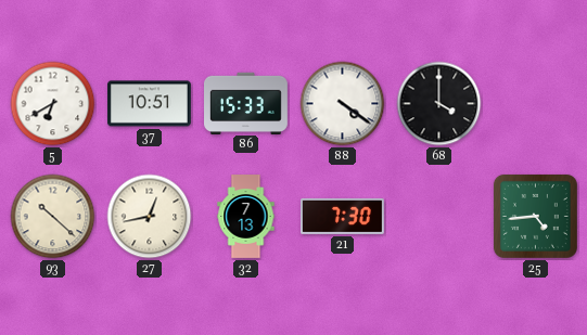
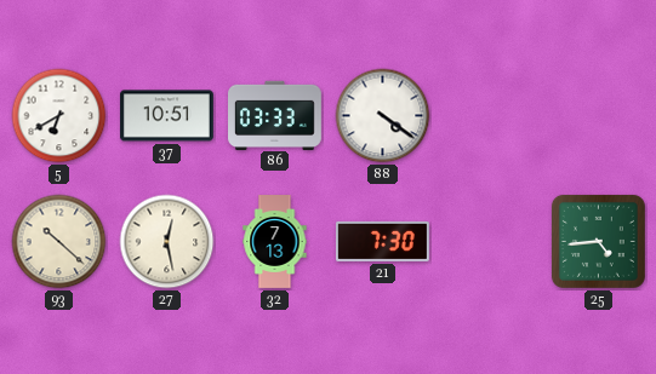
86: 15:33 -> 03:33
68: 4:00 -> none
27: 12:43 -> 12:28
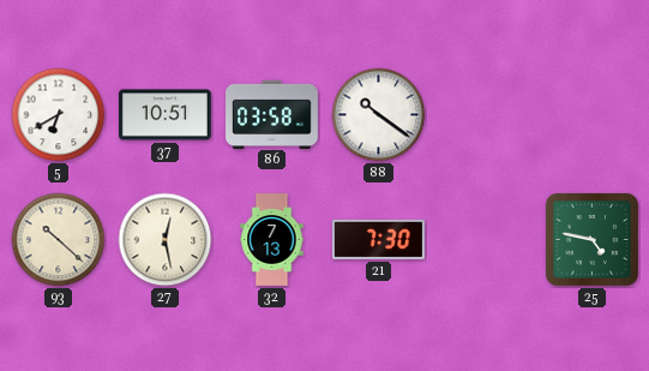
86: 03:33 -> 03:58
88: 4:21 -> 10:21
25: 4:44 -> 4:47
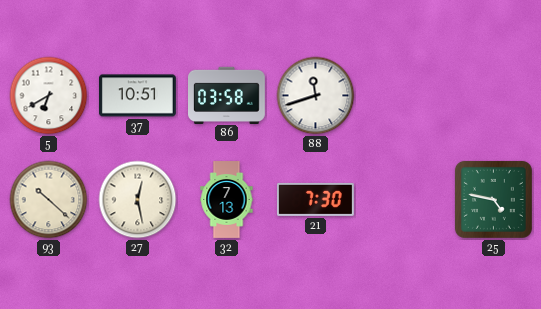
88: 10:21 -> 11:42
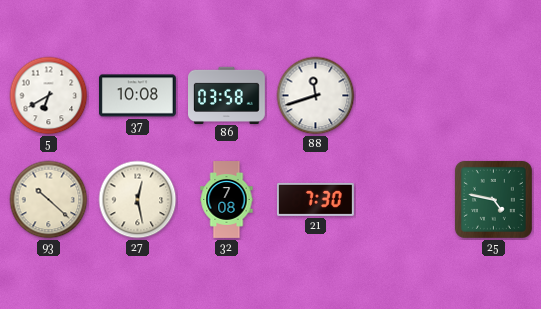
37: 10:51 -> 10:08
32: 7:13 -> 7:08
